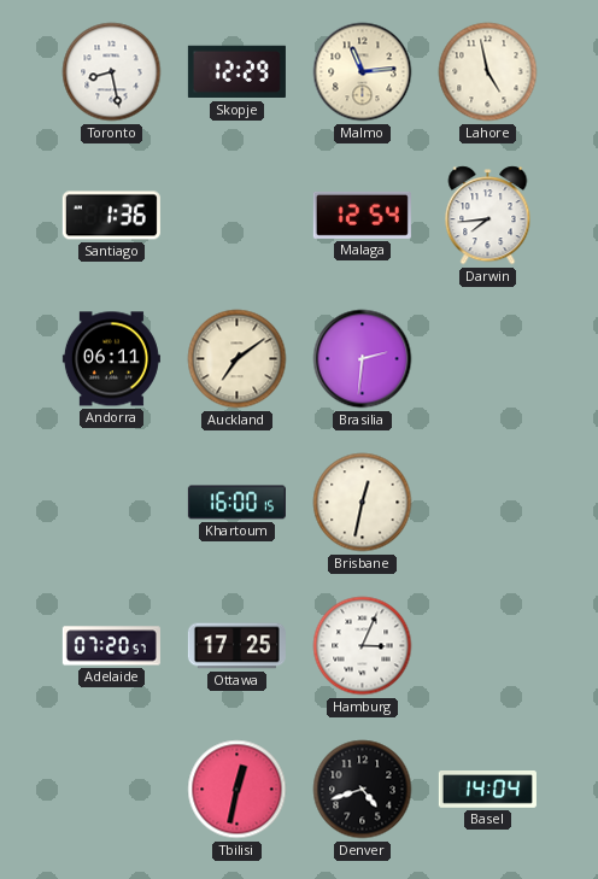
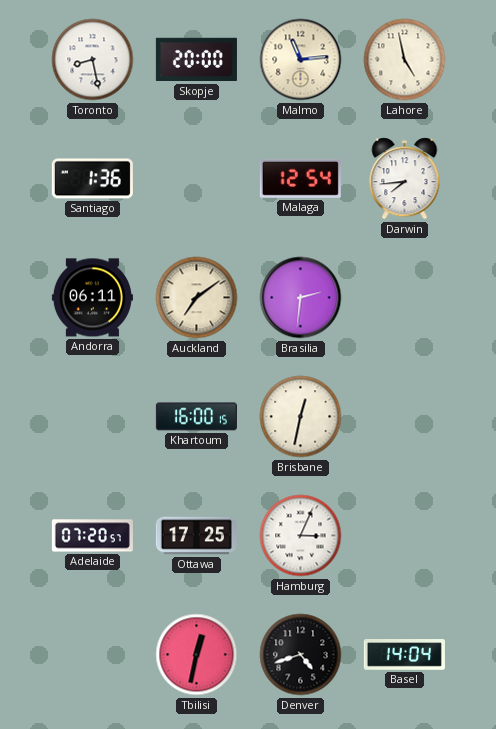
Skopje: 12:29 -> 20:00
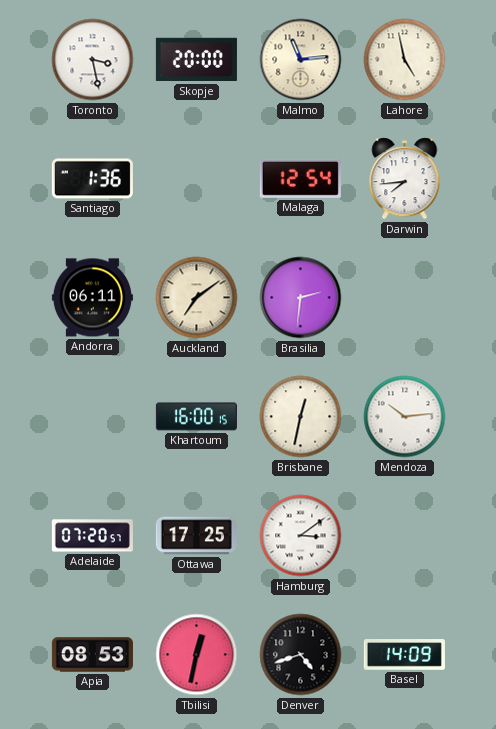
Toronto: 8:28 -> 3:28
Mendoza: none -> 10:14
Hamburg: 3:04 -> 3:09
Apia: none -> 08:53
Basel: 14:04 -> 14:09
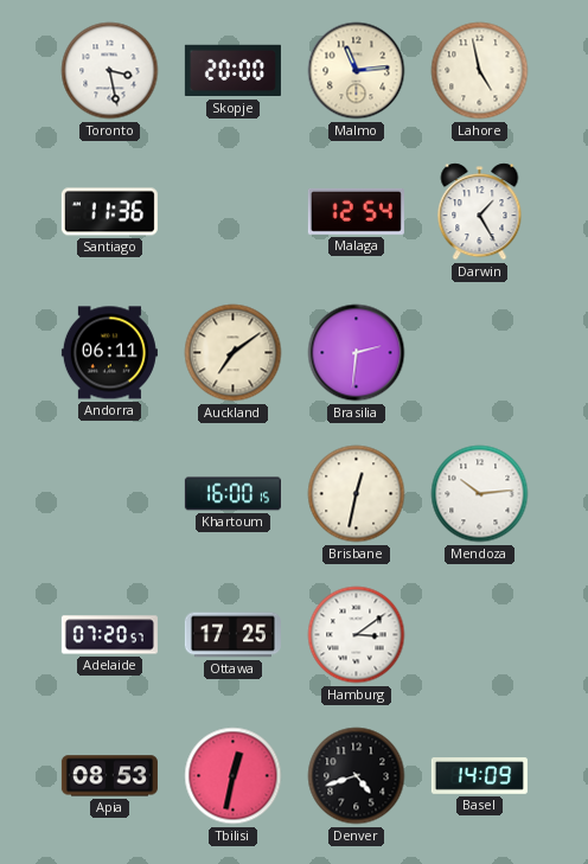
Santiago: 1:36 -> 11:36
Darwin: 7:44 -> 1:25
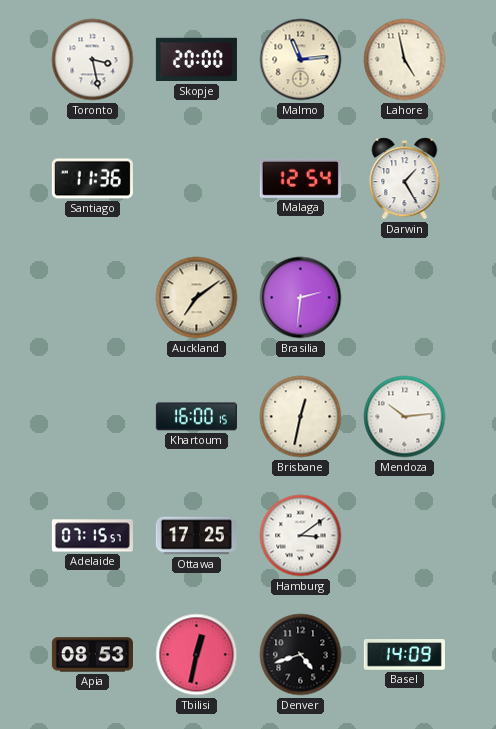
Andorra: 06:11 -> none
Adelaide: 07:20 -> 07:15
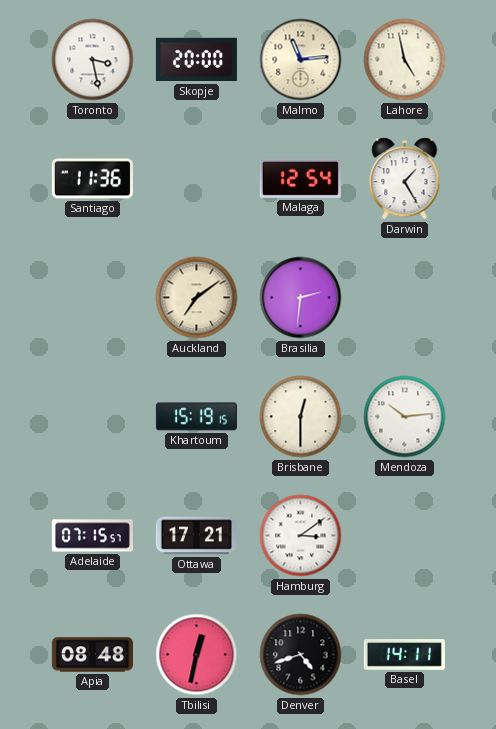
Khartoum: 16:00 -> 15:19
Brisbane: 12:32 -> 12:30
Ottawa: 17:25 -> 17:21
Apia: 08:53 -> 08:48
Basel: 14:09 -> 14:11
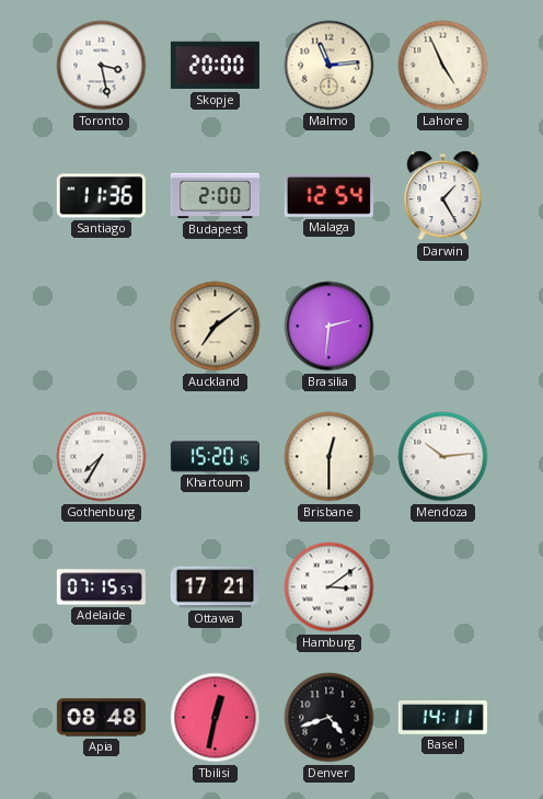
Lahore: 4:58 -> 4:56
Budapest: none -> 2:00
Gothenburg: none -> 7:35
Khartoum: 15:19 -> 15:20
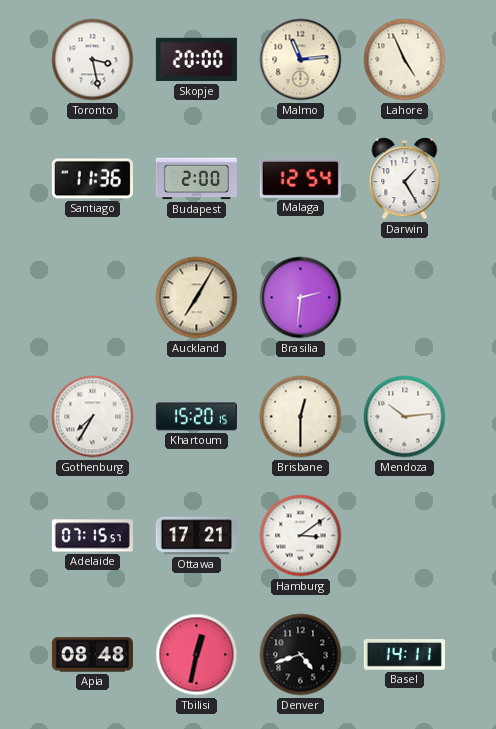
Auckland: 7:09 -> 7:05
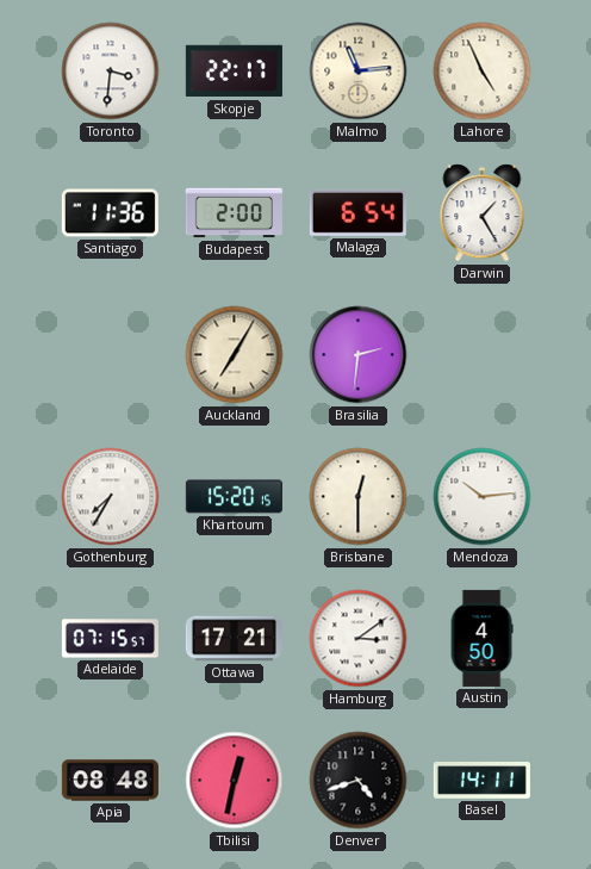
Toronto: 3:28 -> 3:31
Skopje: 20:00 -> 22:17
Malaga: 12:54 -> 6:54
Austin: none -> 4:50
